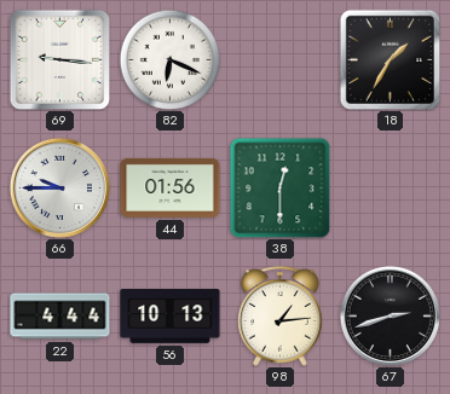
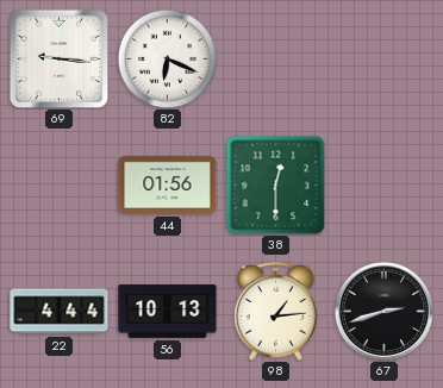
18: 1:35 -> none
66: 9:45 -> none
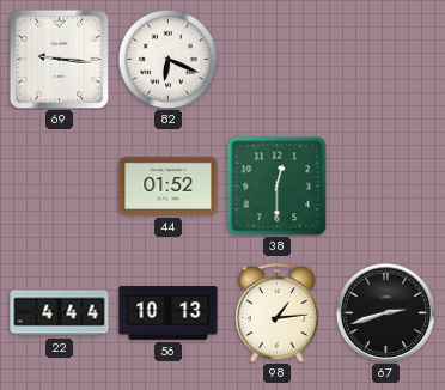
44: 01:56 -> 01:52
